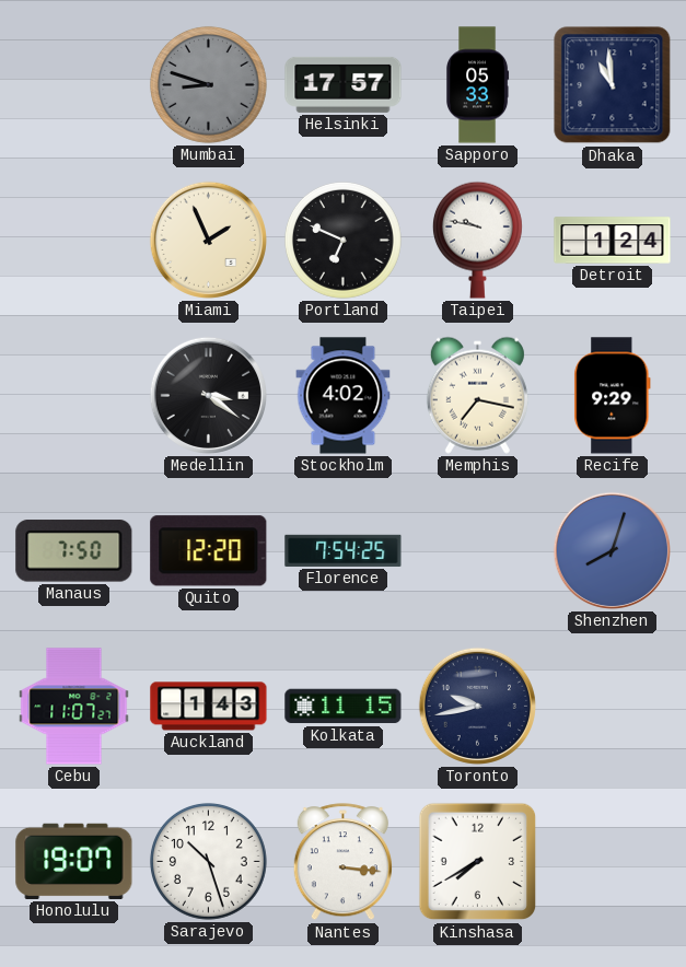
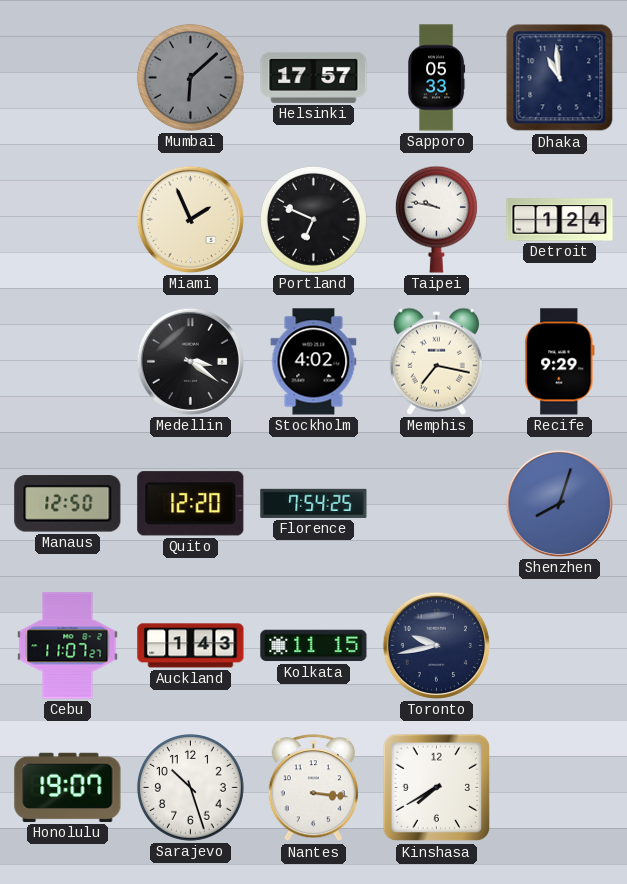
Mumbai: 8:48 -> 6:08
Manaus: 7:50 -> 12:50
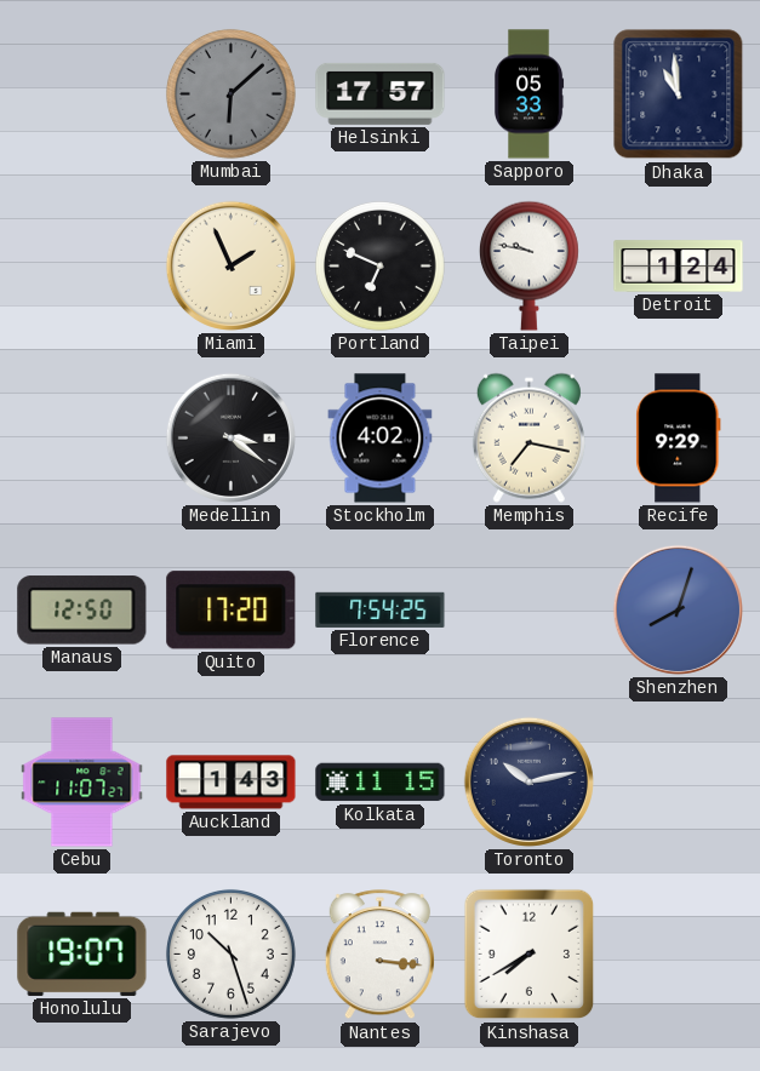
Quito: 12:20 -> 17:20
Toronto: 9:43 -> 10:13
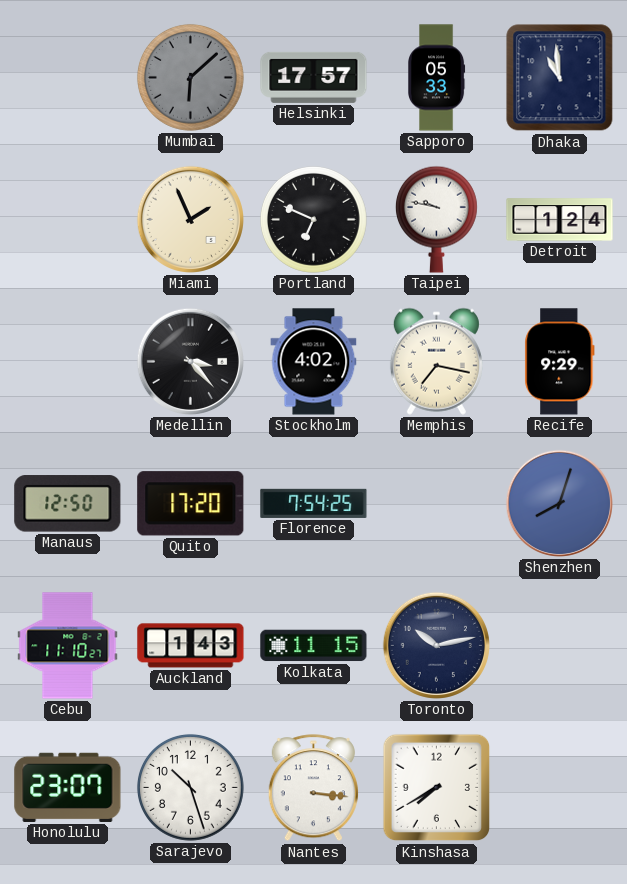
Medellin: 3:21 -> 3:23
Cebu: 11:07 -> 11:10
Honolulu: 19:07 -> 23:07
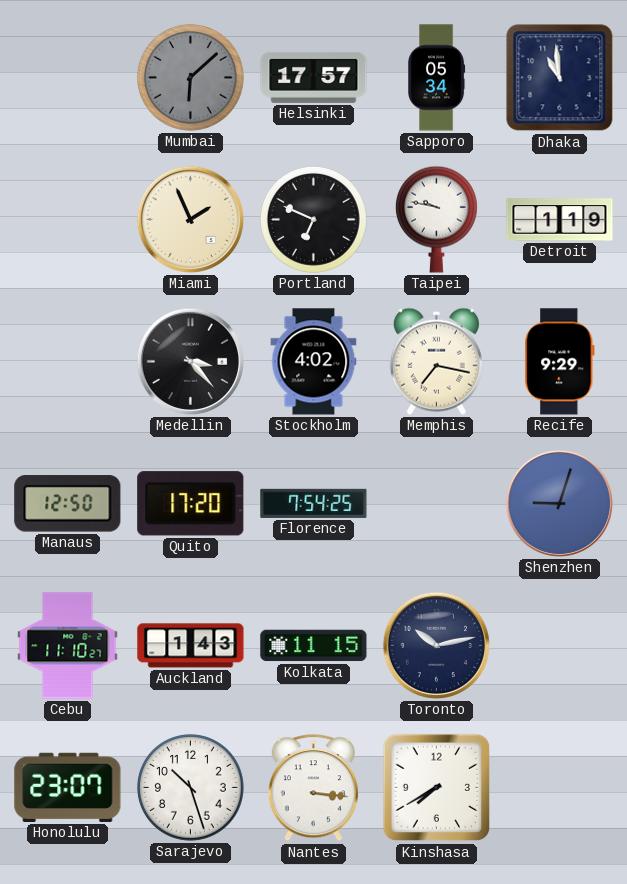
Sapporo: 05:33 -> 05:34
Detroit: 1:24 -> 1:19
Shenzhen: 8:03 -> 9:03
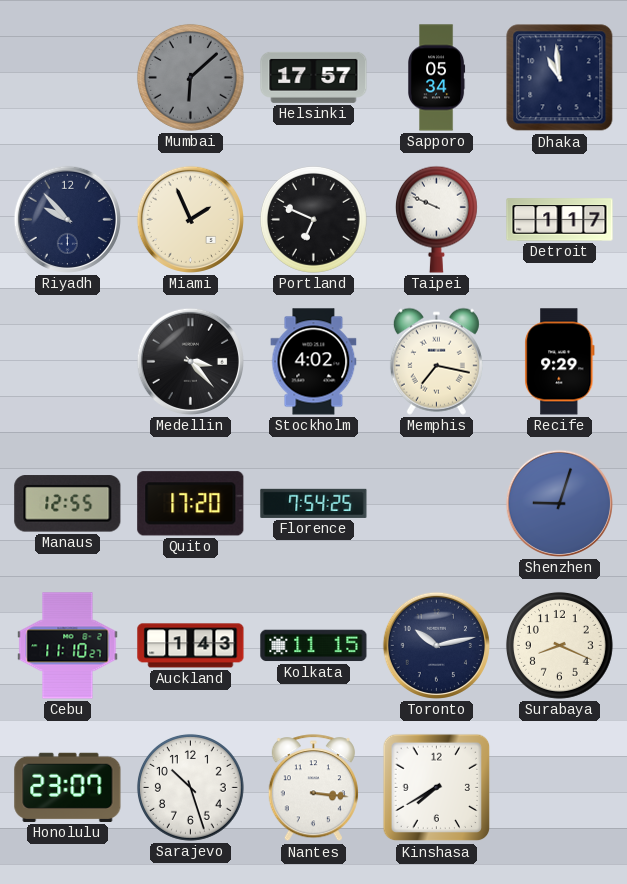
Riyadh: none -> 9:53
Taipei: 9:47 -> 9:49
Detroit: 1:19 -> 1:17
Manaus: 12:50 -> 12:55
Surabaya: none -> 8:19
